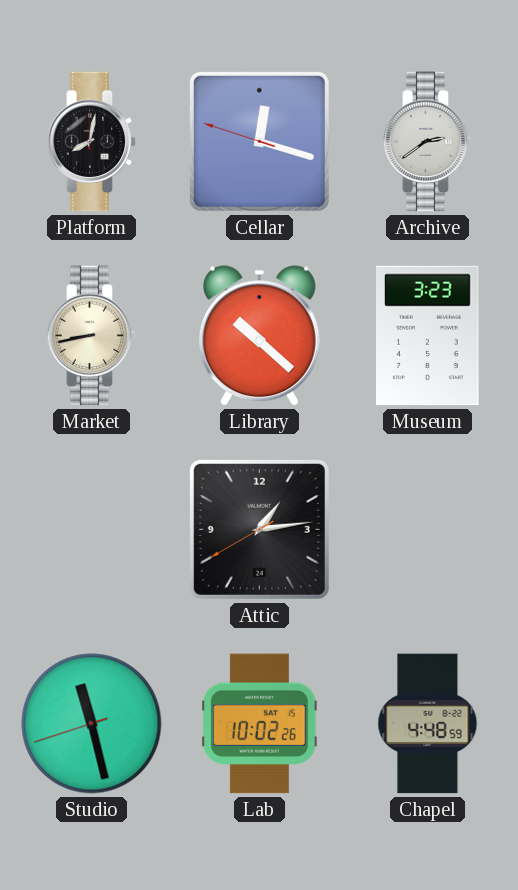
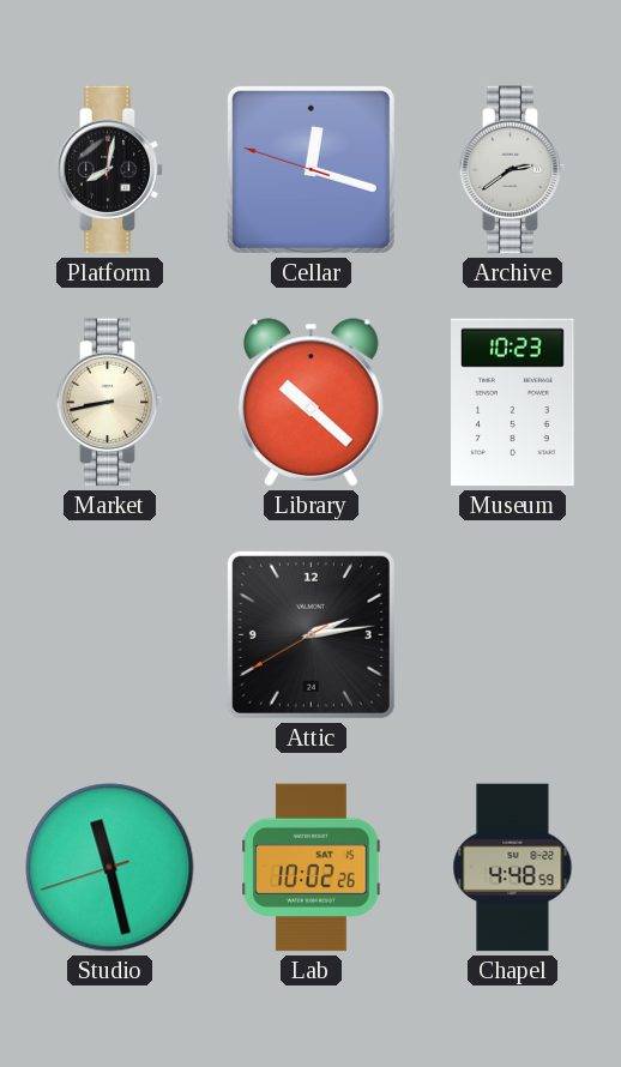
Museum: 3:23 -> 10:23
Attic: 1:13 -> 2:13
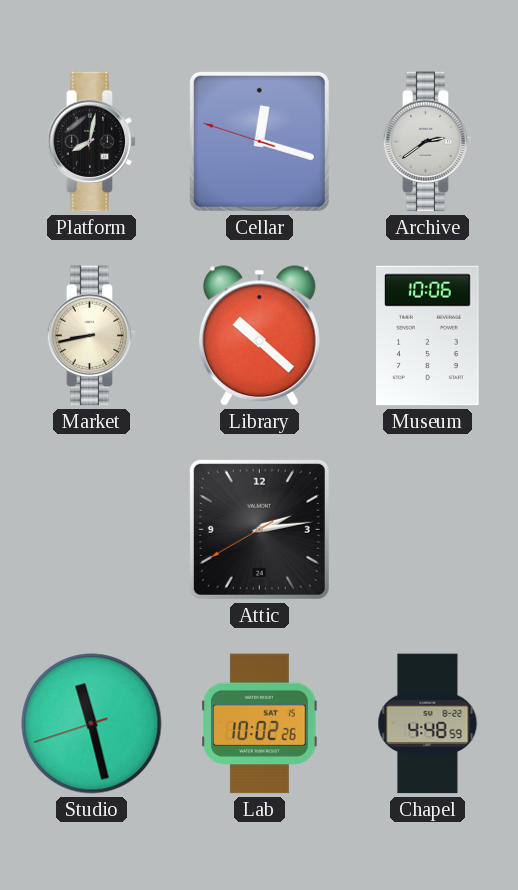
Museum: 10:23 -> 10:06
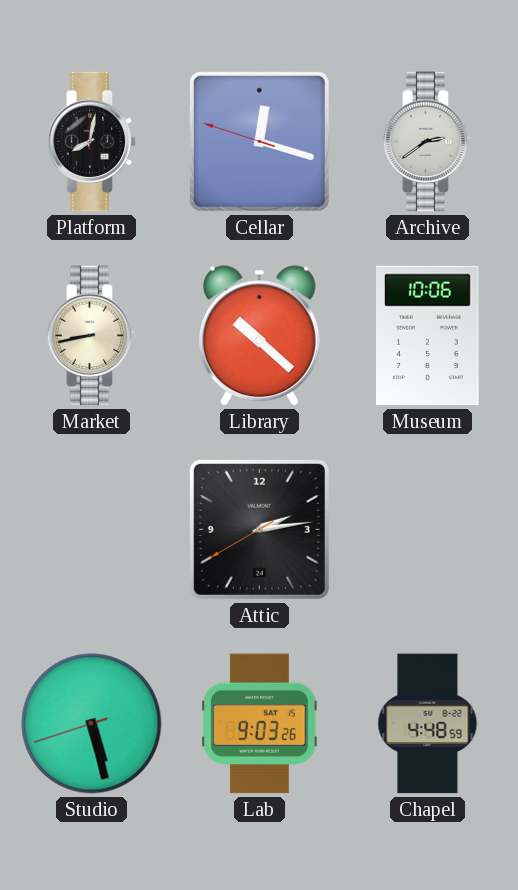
Studio: 11:27 -> 5:27
Lab: 10:02 -> 9:03
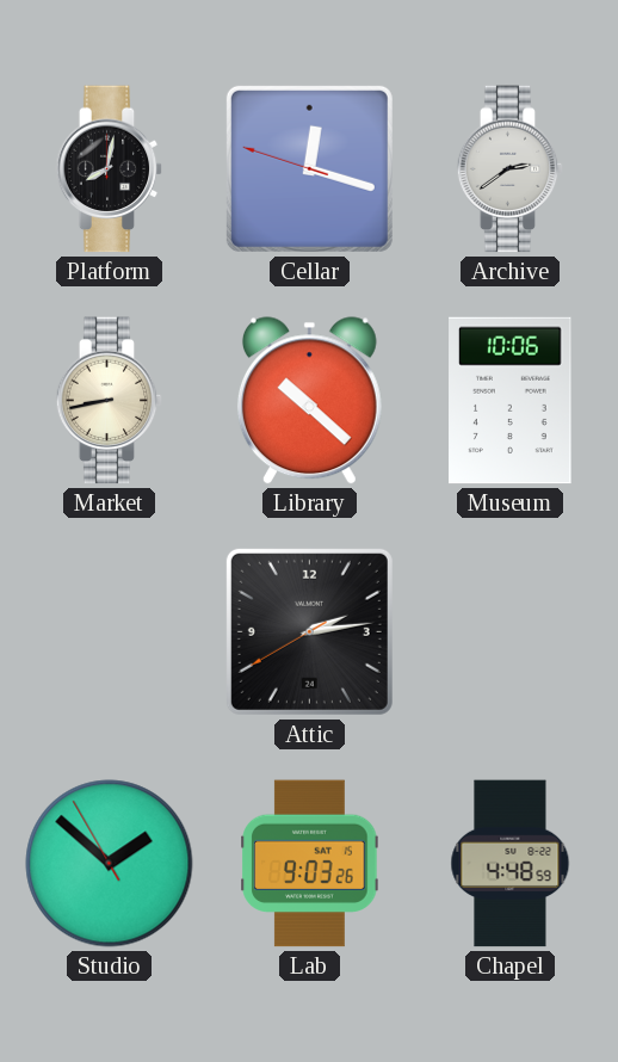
Studio: 5:27 -> 1:51
